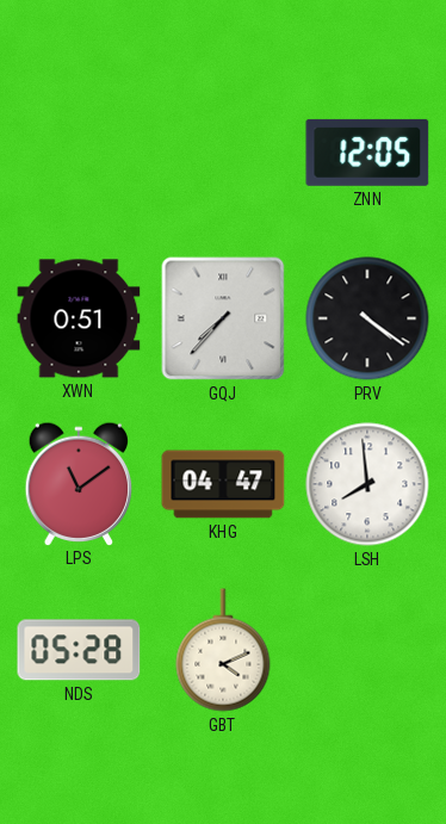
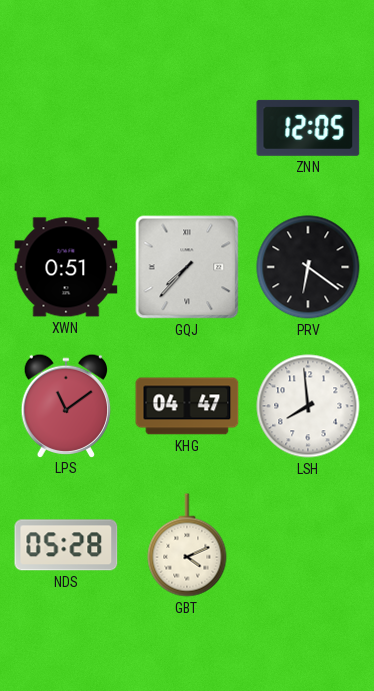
PRV: 4:21 -> 6:21
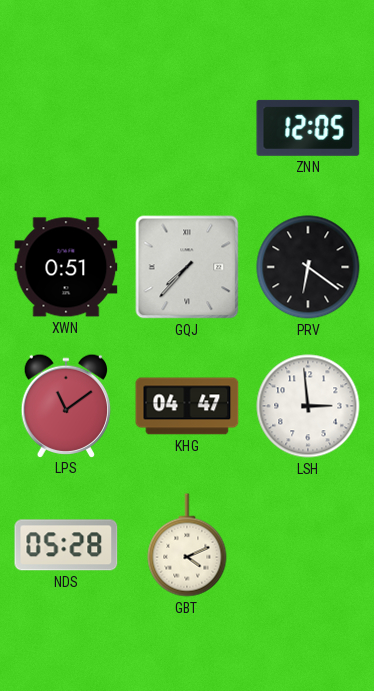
LSH: 7:59 -> 2:59
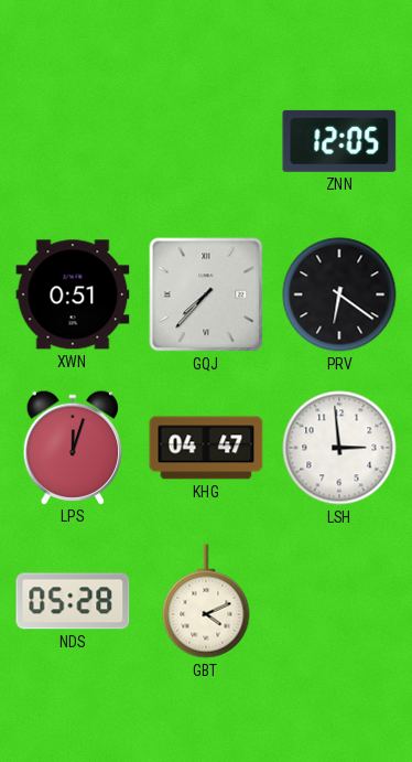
LPS: 11:09 -> 12:03
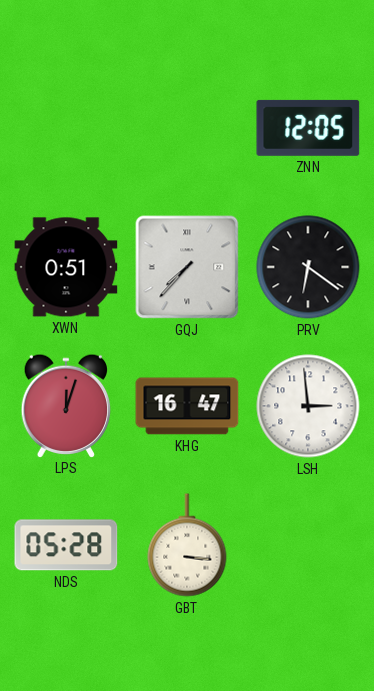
KHG: 04:47 -> 16:47
GBT: 4:11 -> 3:16
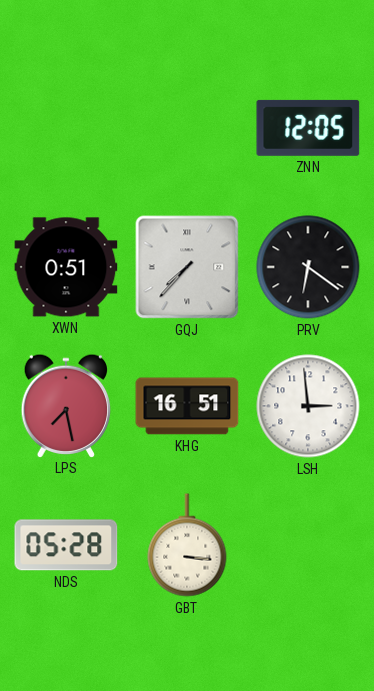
LPS: 12:03 -> 7:28
KHG: 16:47 -> 16:51
